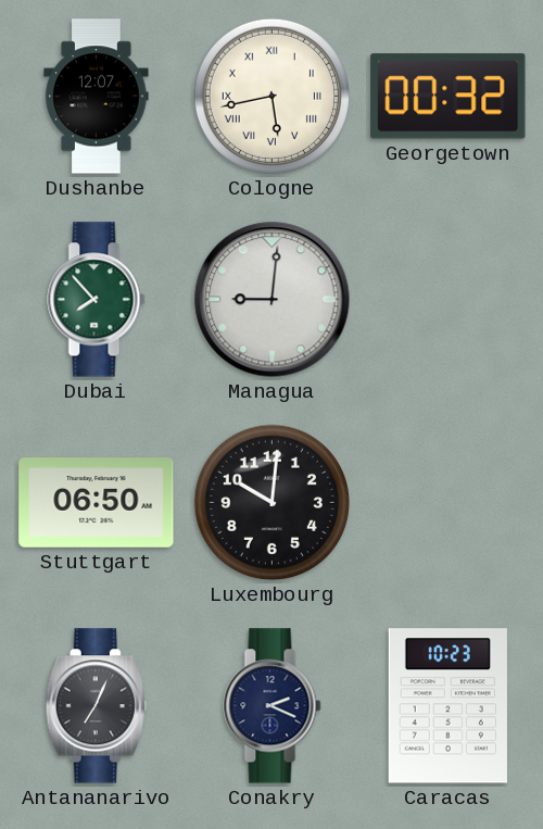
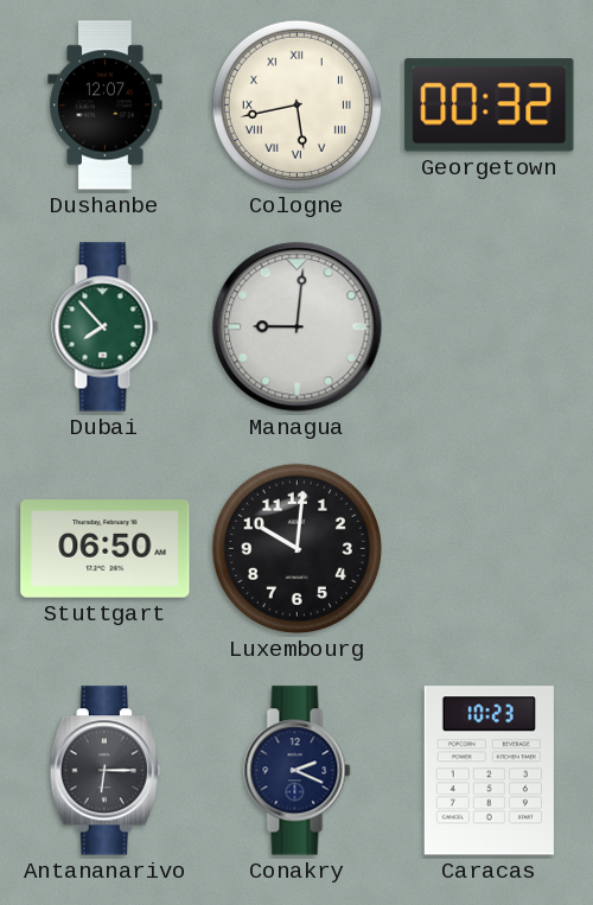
Antananarivo: 7:04 -> 6:15
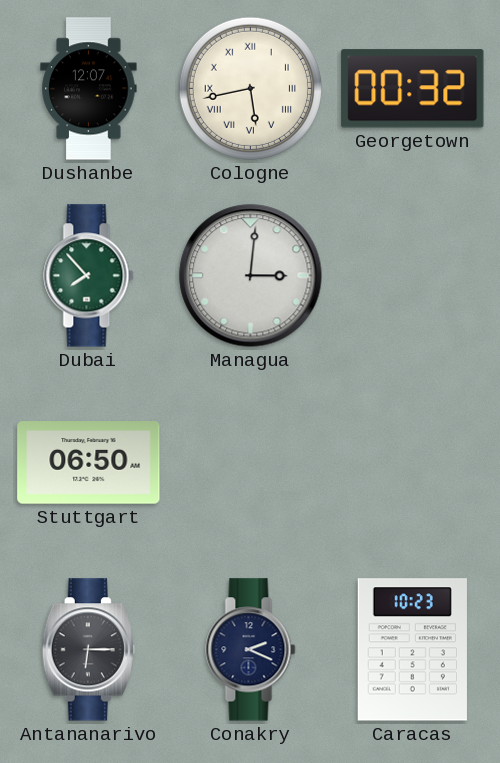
Managua: 9:01 -> 3:01
Luxembourg: 10:01 -> none
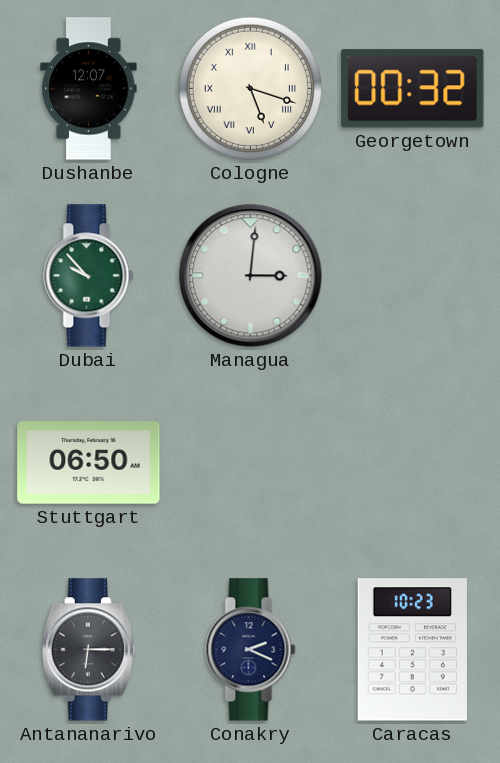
Cologne: 5:43 -> 5:18
Dubai: 7:53 -> 9:53
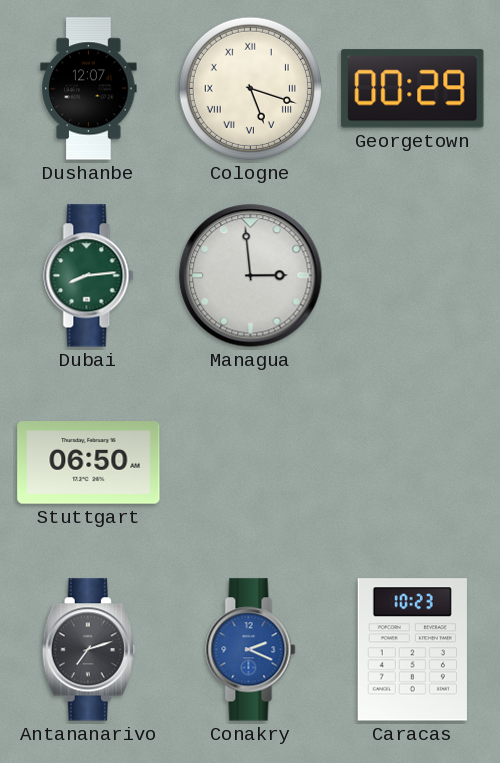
Georgetown: 00:32 -> 00:29
Dubai: 9:53 -> 8:14
Managua: 3:01 -> 2:59
Antananarivo: 6:15 -> 7:12
Conakry dial: navy -> blue
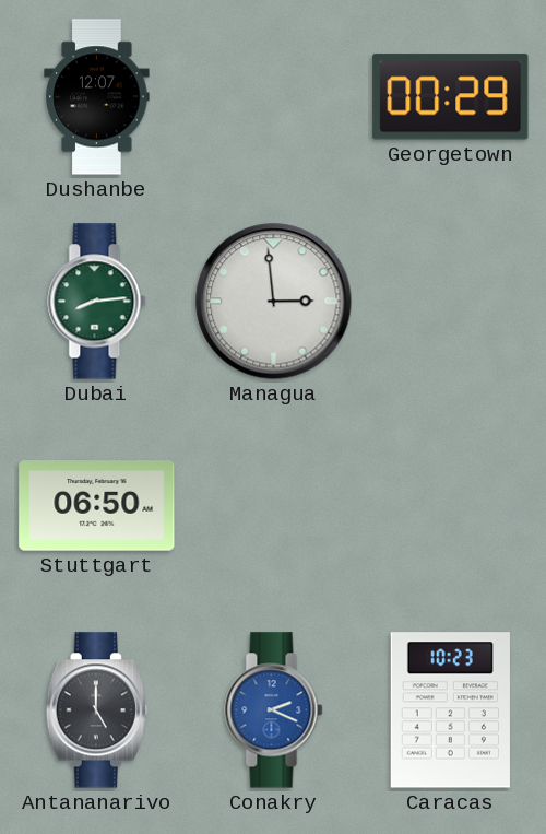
Cologne: 5:18 -> none
Antananarivo: 7:12 -> 5:00
